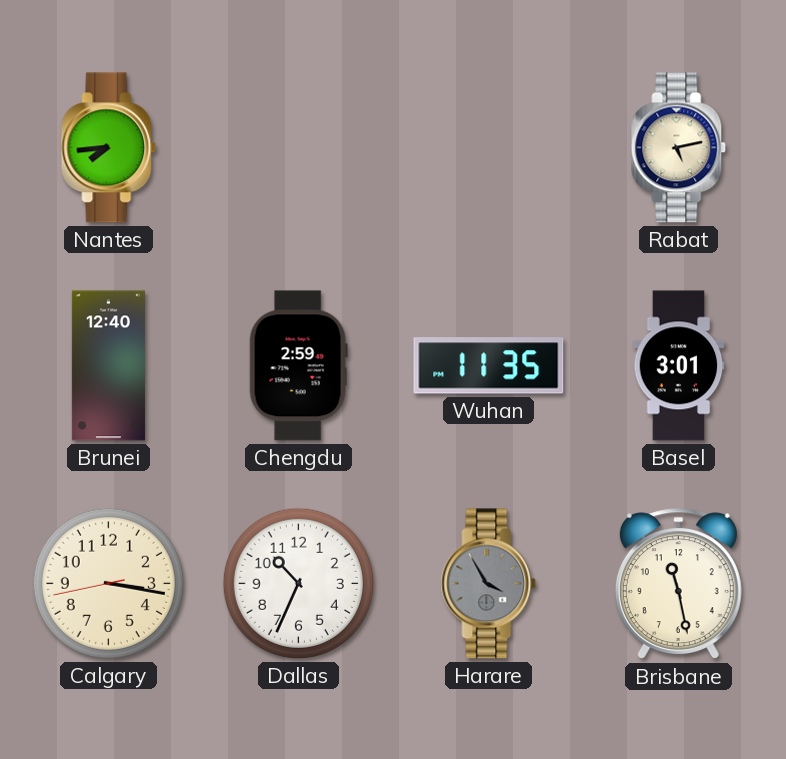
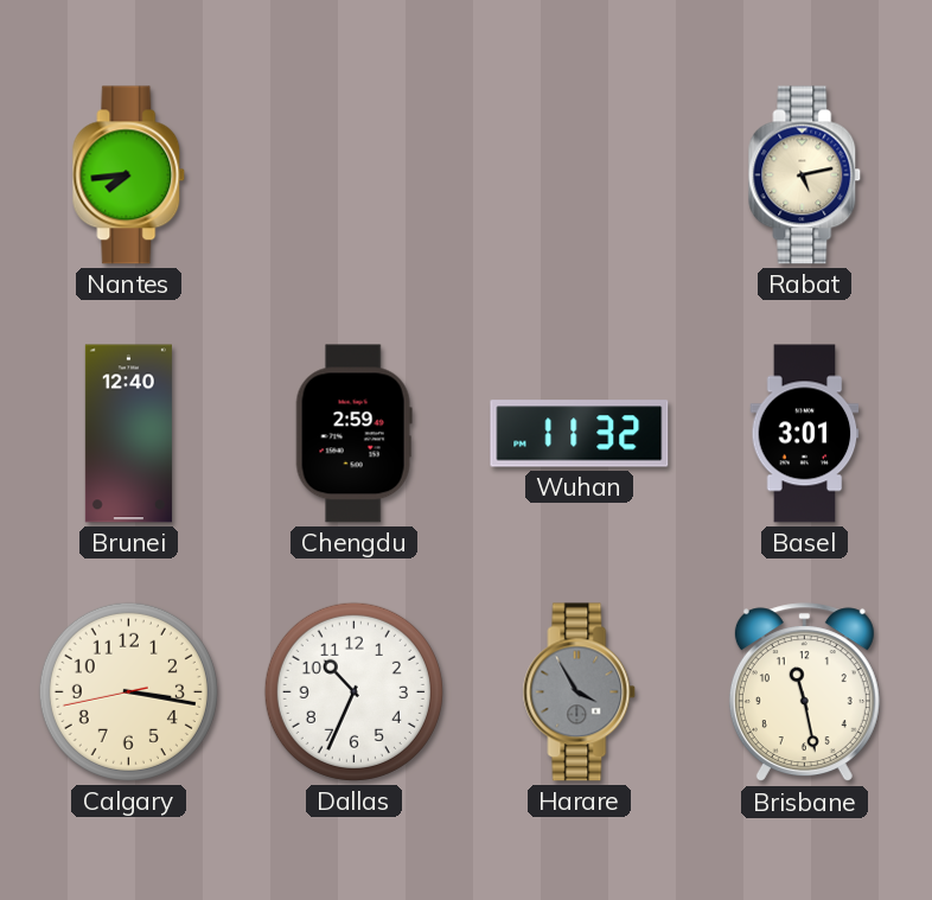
Wuhan: 11:35 -> 11:32
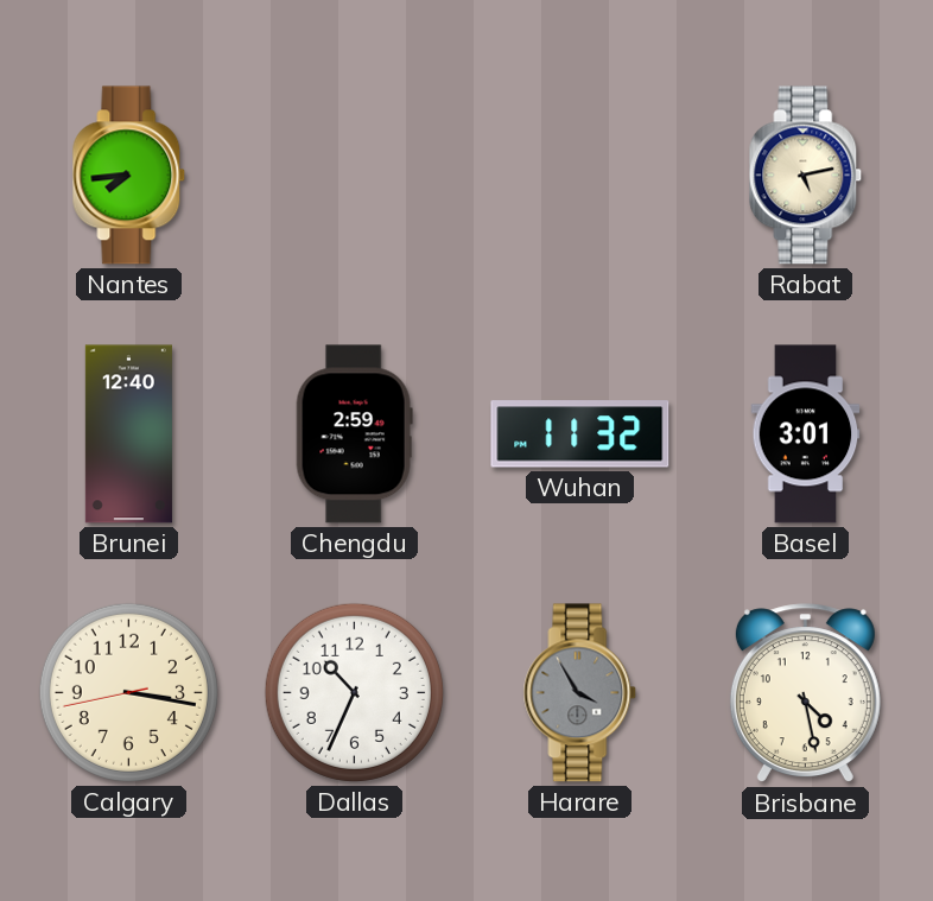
Brisbane: 11:28 -> 4:28
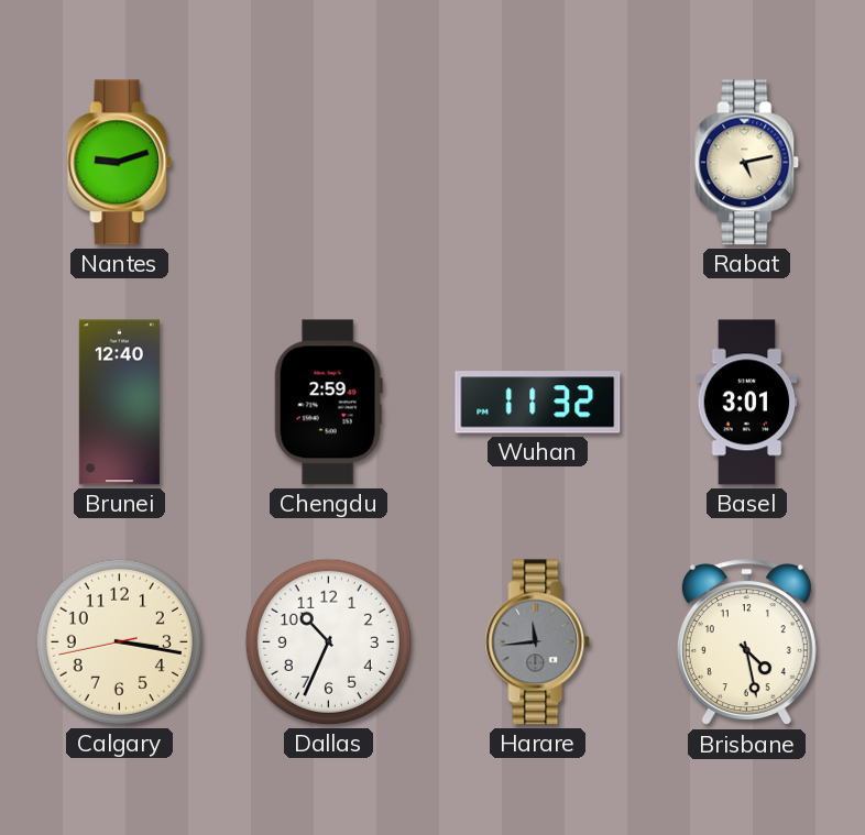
Nantes: 7:44 -> 9:12
Harare: 3:55 -> 11:44
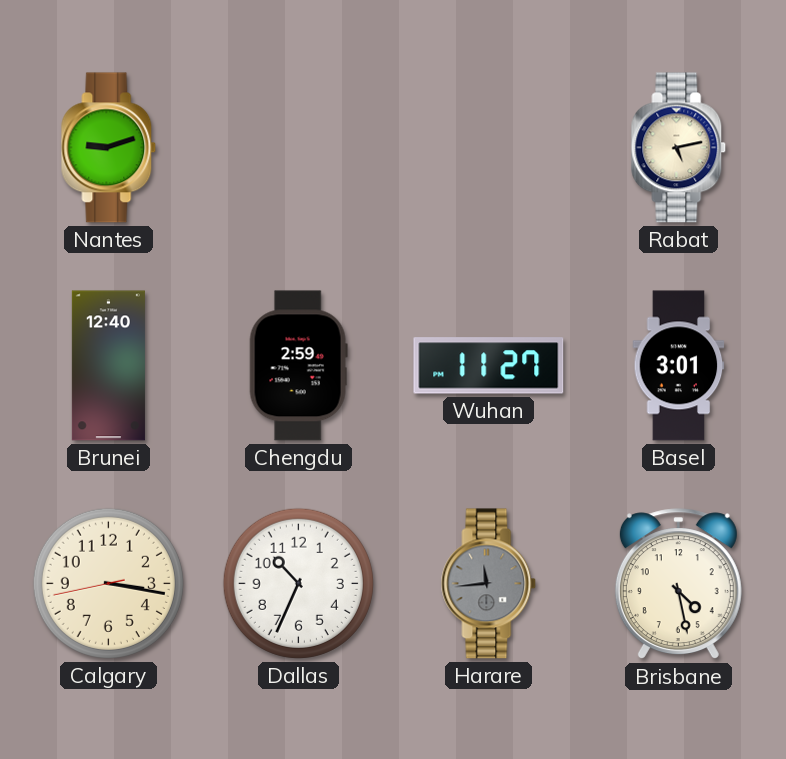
Wuhan: 11:32 -> 11:27
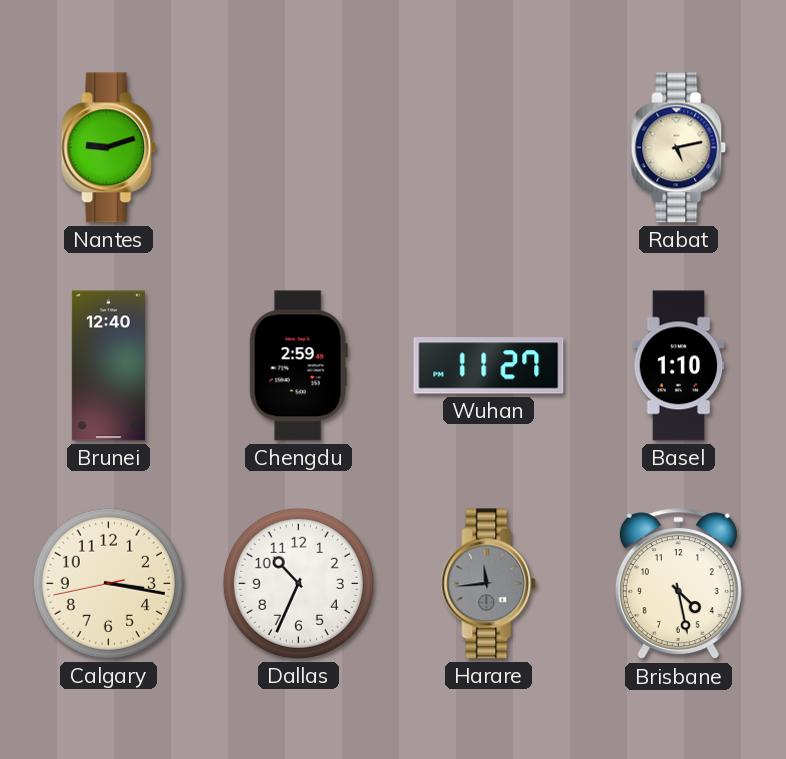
Basel: 3:01 -> 1:10
